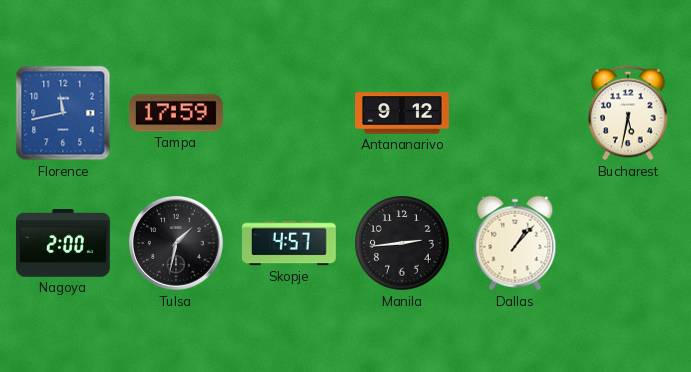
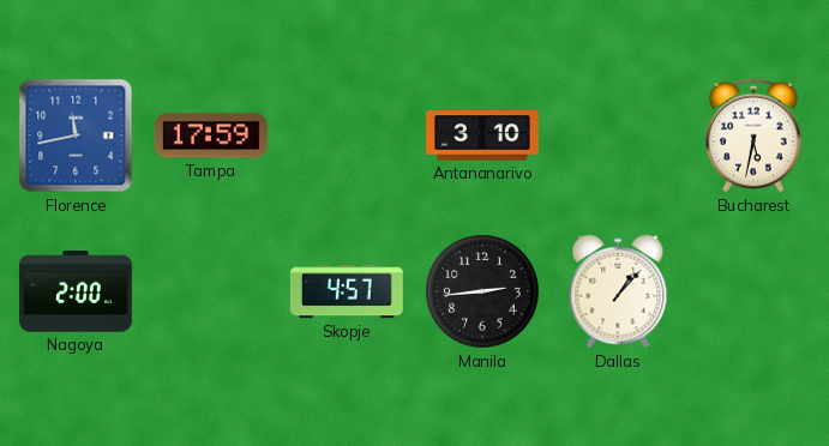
Antananarivo: 9:12 -> 3:10
Tulsa: 1:32 -> none
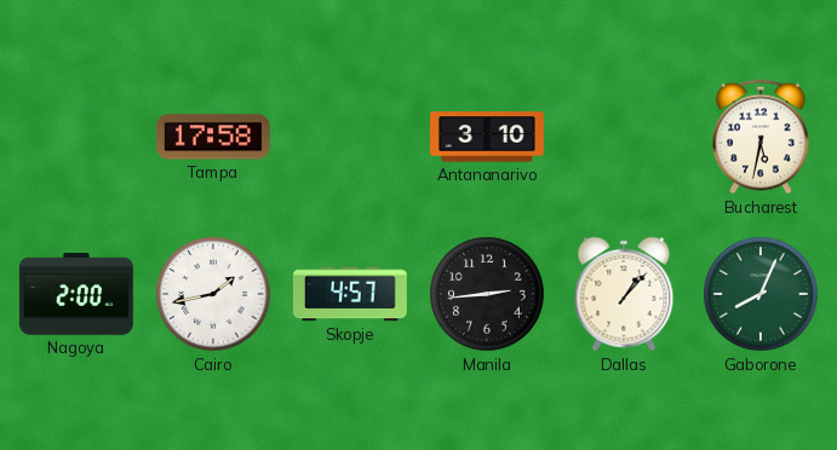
Florence: 11:43 -> none
Tampa: 17:59 -> 17:58
Cairo: none -> 1:43
Gaborone: none -> 8:04
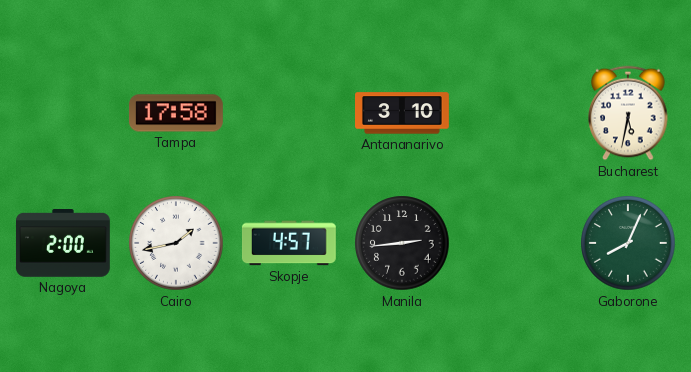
Dallas: 1:07 -> none
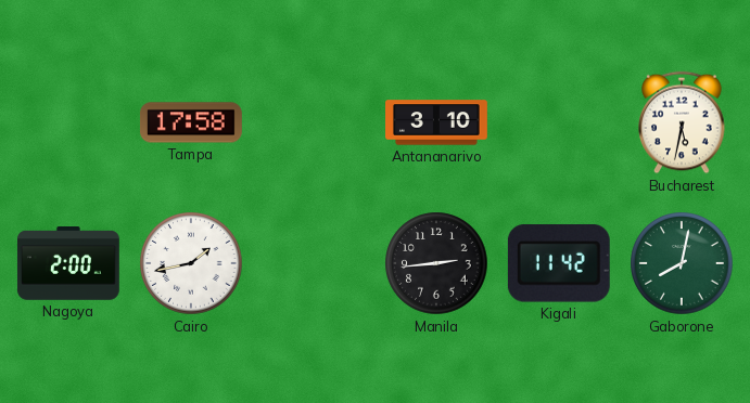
Skopje: 4:57 -> none
Kigali: none -> 11:42
Gaborone: 8:04 -> 8:02
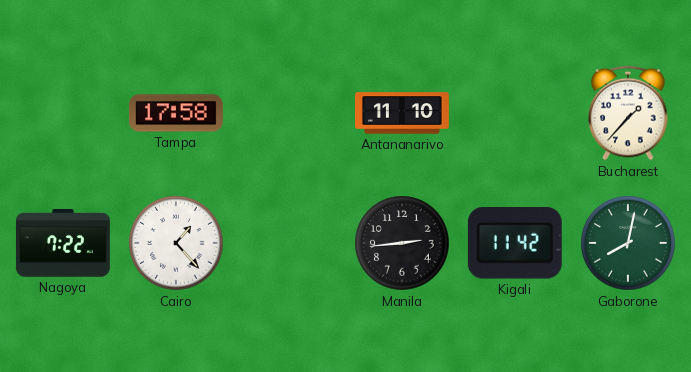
Antananarivo: 3:10 -> 11:10
Bucharest: 5:32 -> 1:37
Nagoya: 2:00 -> 7:22
Cairo: 1:43 -> 1:23
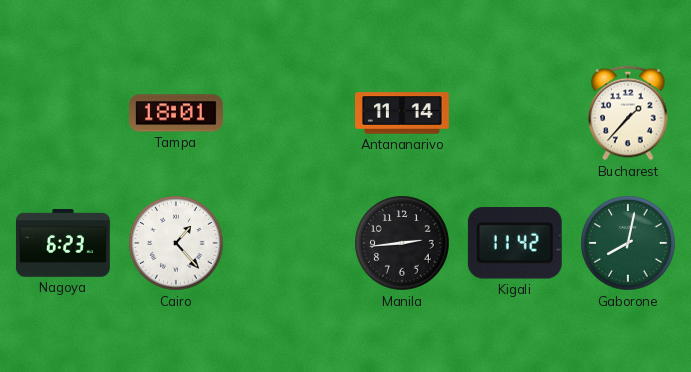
Tampa: 17:58 -> 18:01
Antananarivo: 11:10 -> 11:14
Nagoya: 7:22 -> 6:23
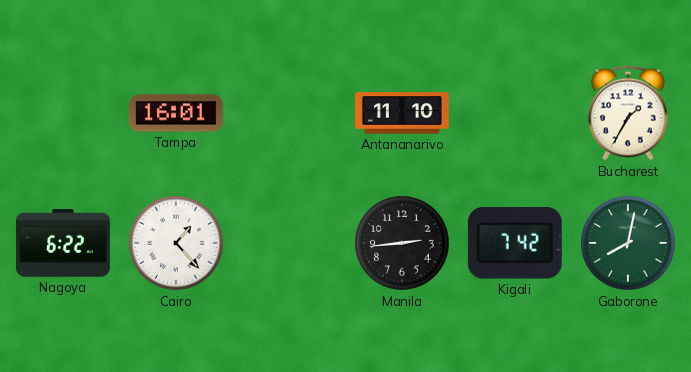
Tampa: 18:01 -> 16:01
Antananarivo: 11:14 -> 11:10
Bucharest: 1:37 -> 1:35
Nagoya: 6:23 -> 6:22
Kigali: 11:42 -> 7:42
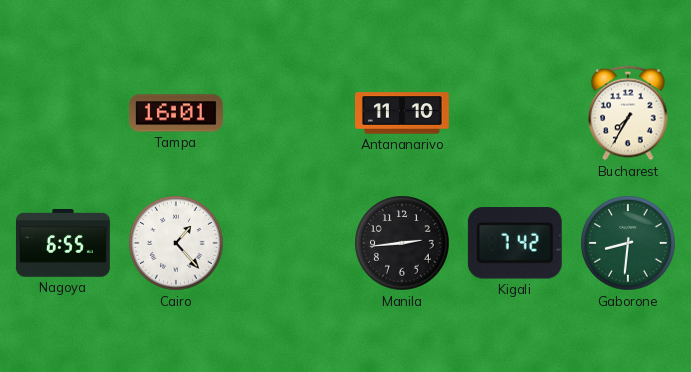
Bucharest: 1:35 -> 7:35
Nagoya: 6:22 -> 6:55
Gaborone: 8:02 -> 8:31
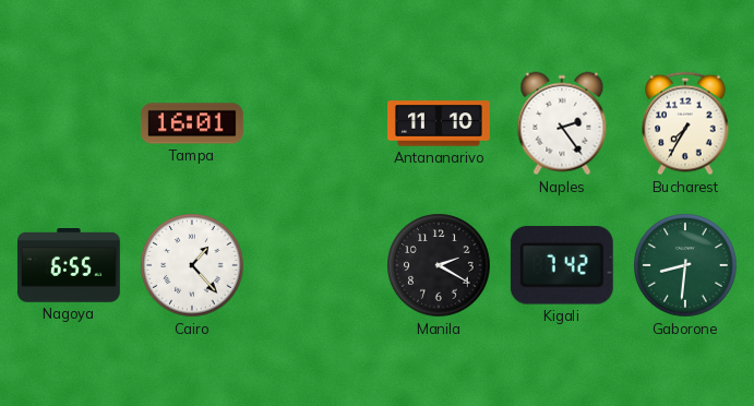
Naples: none -> 2:24
Manila: 2:44 -> 2:20
